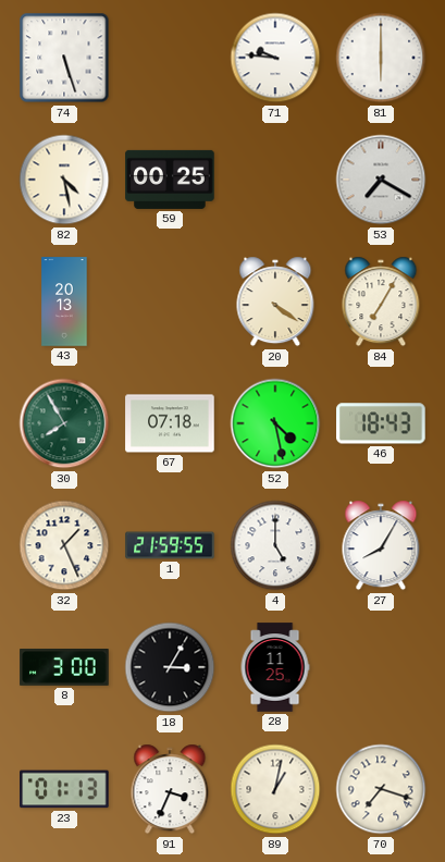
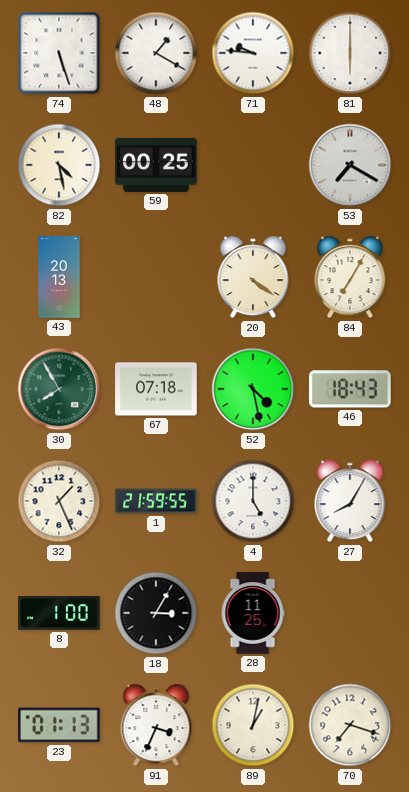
48: none -> 1:20
8: 3:00 -> 1:00
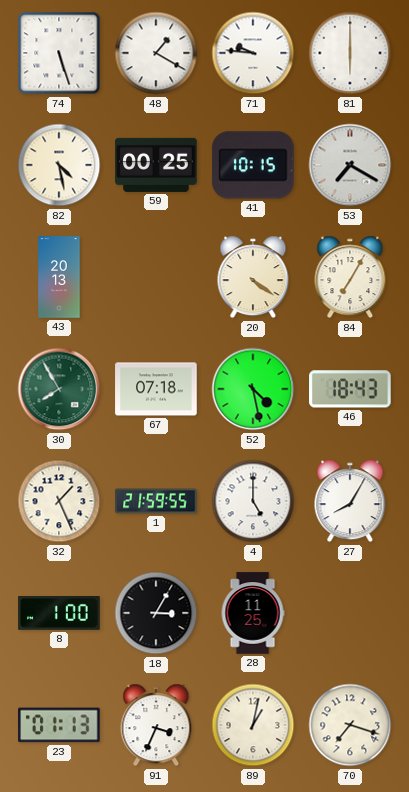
41: none -> 10:15
